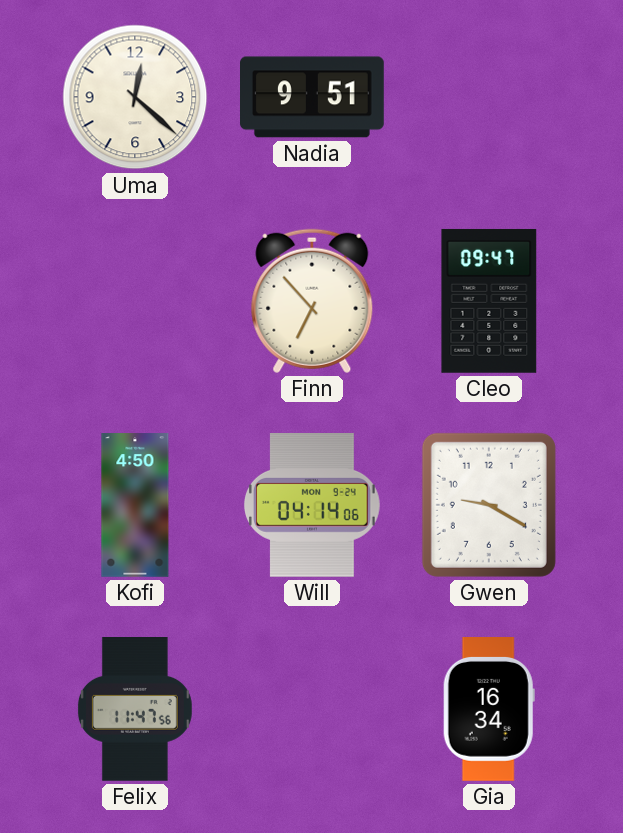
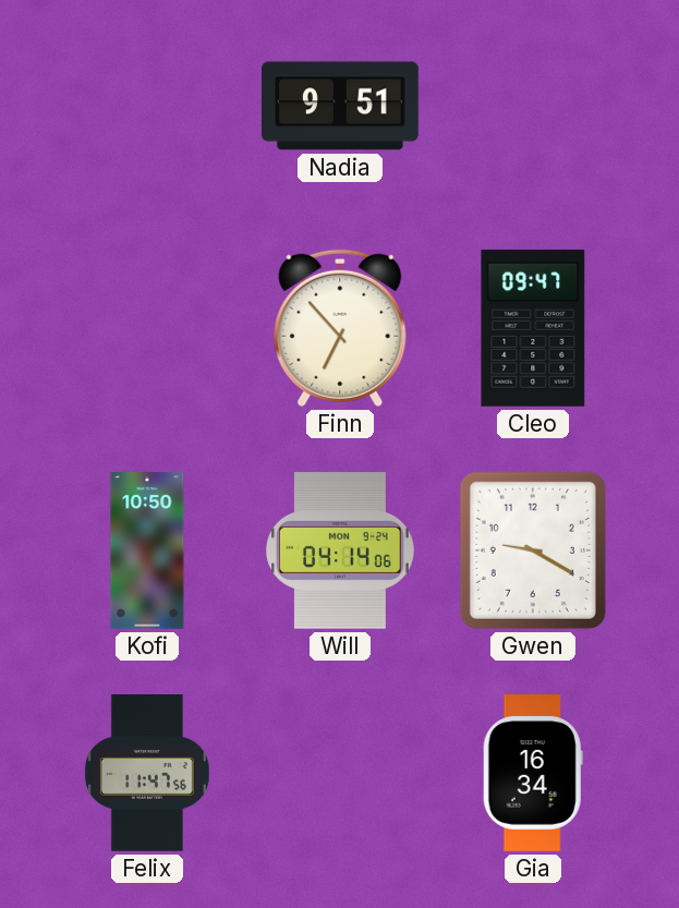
Uma: 12:22 -> none
Kofi: 4:50 -> 10:50
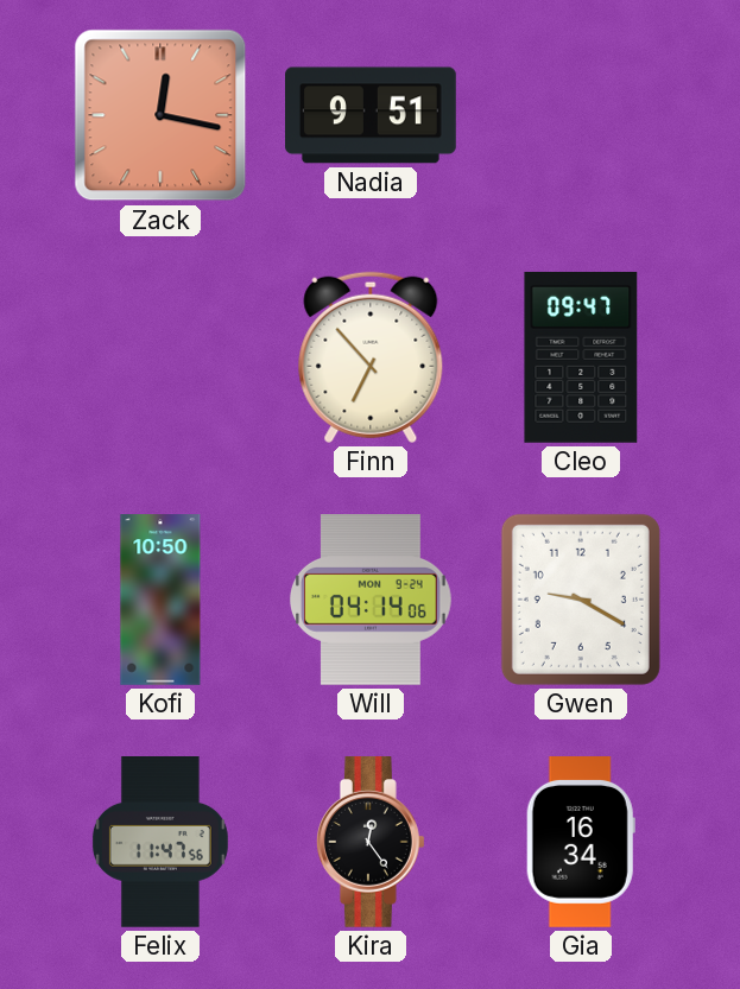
Zack: none -> 12:17
Kira: none -> 12:24
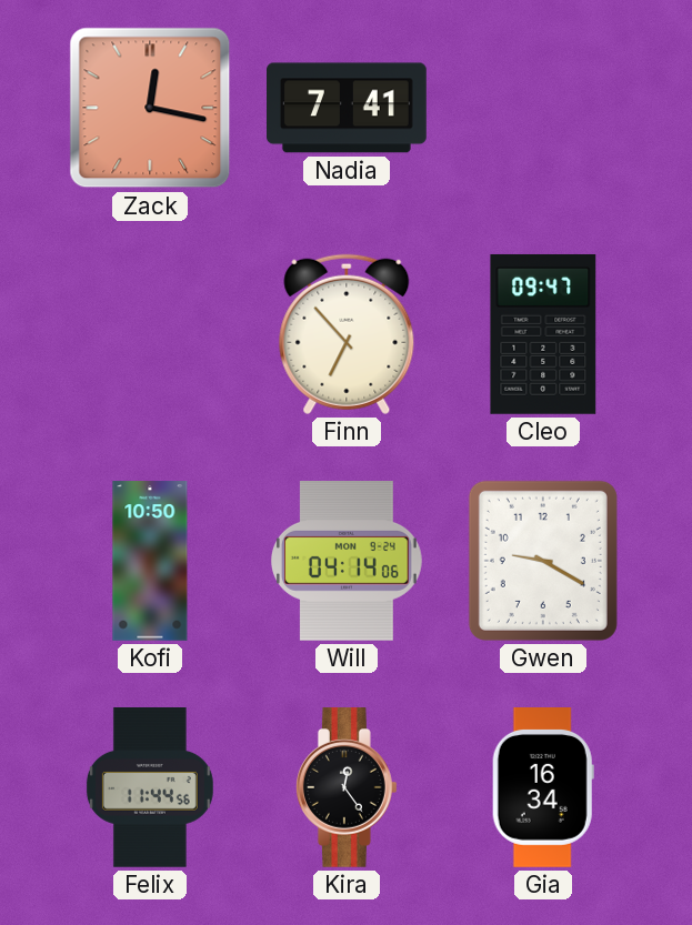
Nadia: 9:51 -> 7:41
Felix: 11:47 -> 11:44
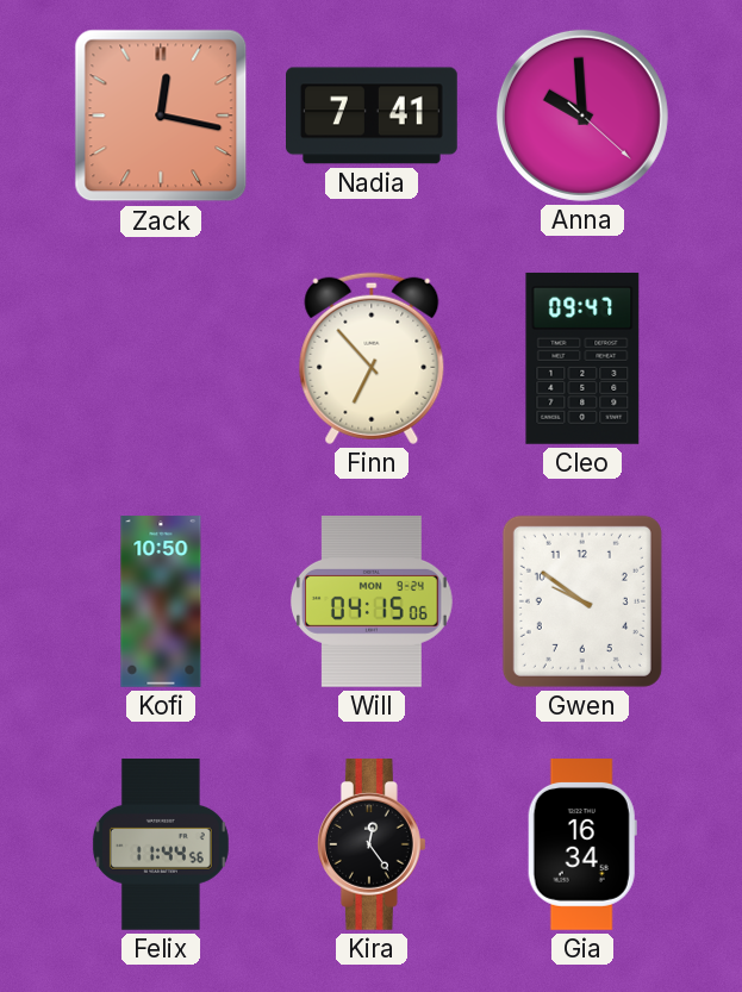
Anna: none -> 9:59
Will: 04:14 -> 04:15
Gwen: 9:20 -> 9:51
